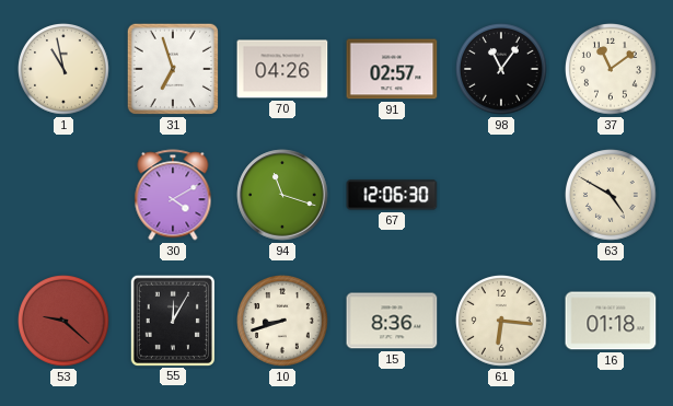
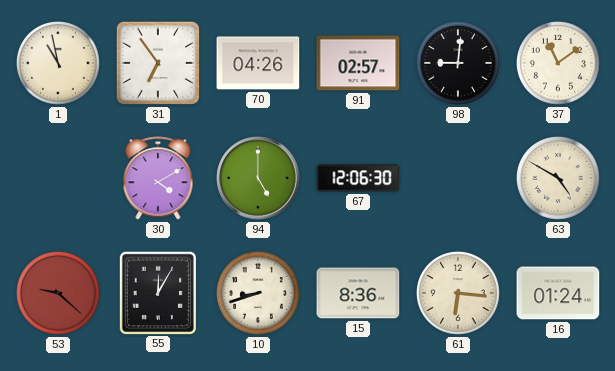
31: 6:57 -> 6:54
98: 11:06 -> 9:01
94: 11:18 -> 5:00
16: 01:18 -> 01:24
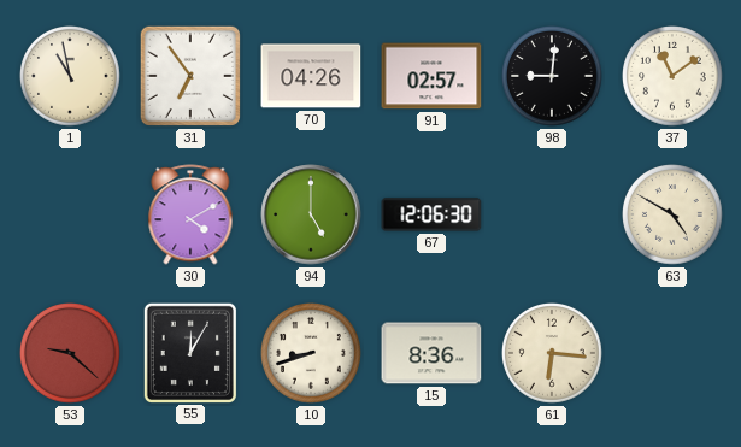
16: 01:24 -> none
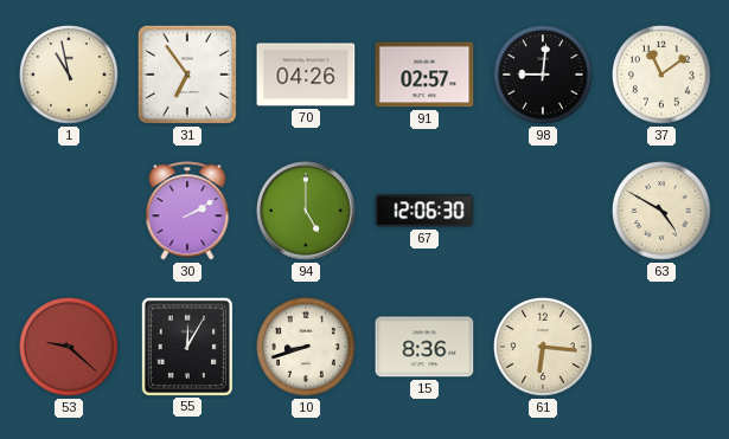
30: 4:10 -> 2:10
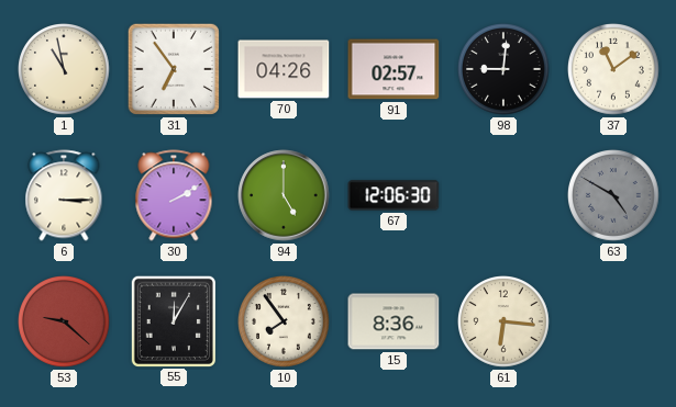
6: none -> 3:15
63 dial: cream -> grey
10: 8:42 -> 7:54
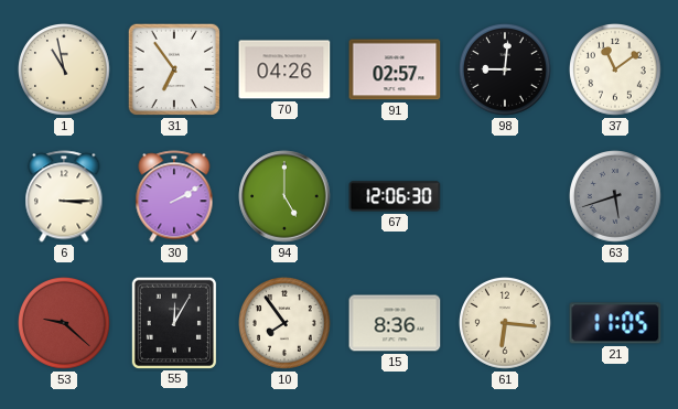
63: 4:50 -> 5:42
21: none -> 11:05
